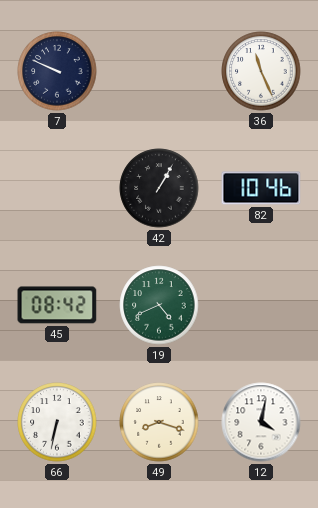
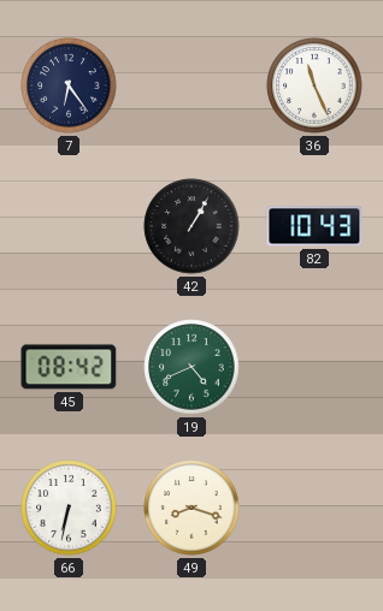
7: 9:49 -> 6:24
82: 10:46 -> 10:43
12: 4:02 -> none
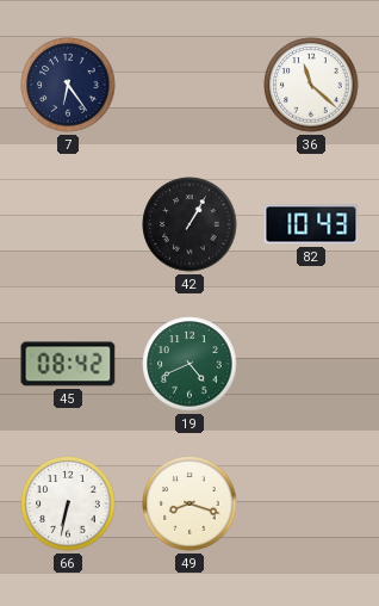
36: 11:26 -> 11:22
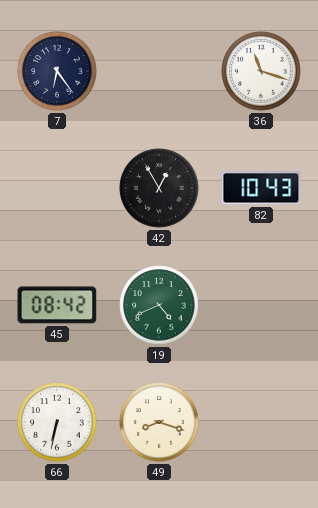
36: 11:22 -> 11:18
42: 1:05 -> 12:55
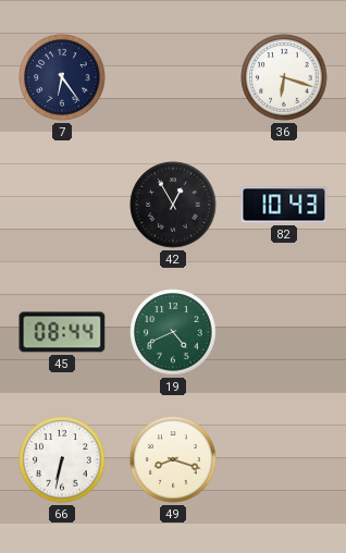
36: 11:18 -> 6:18
45: 08:42 -> 08:44
